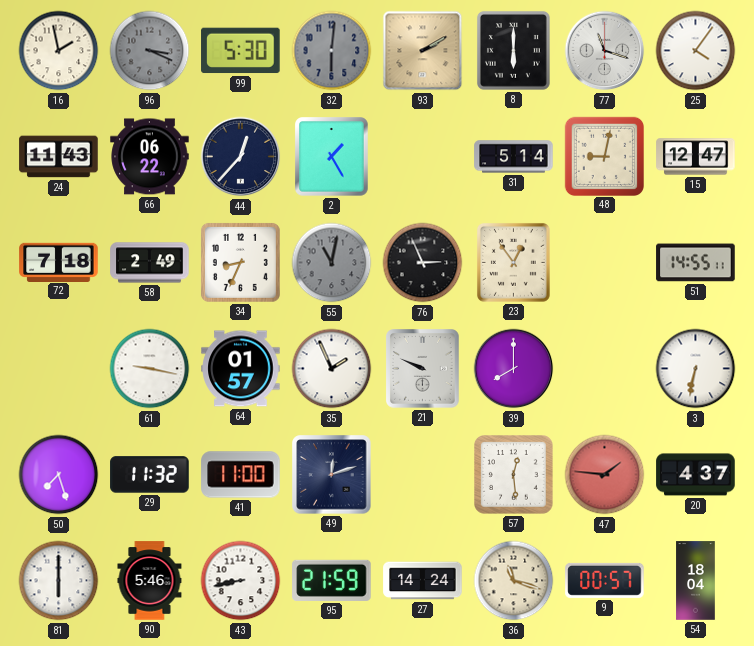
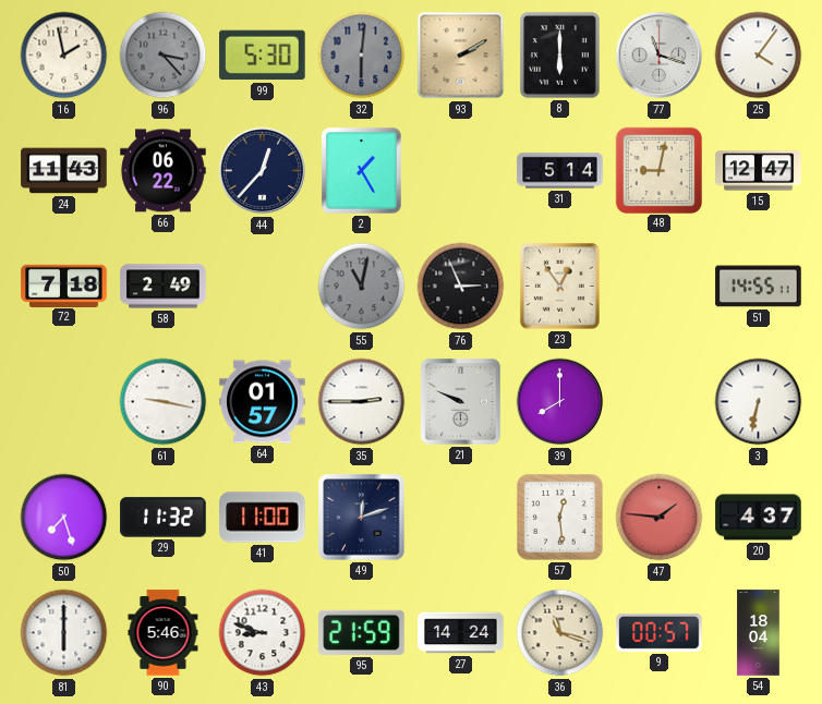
96: 3:19 -> 3:23
34: 8:34 -> none
35: 1:56 -> 2:45
43: 8:43 -> 8:48
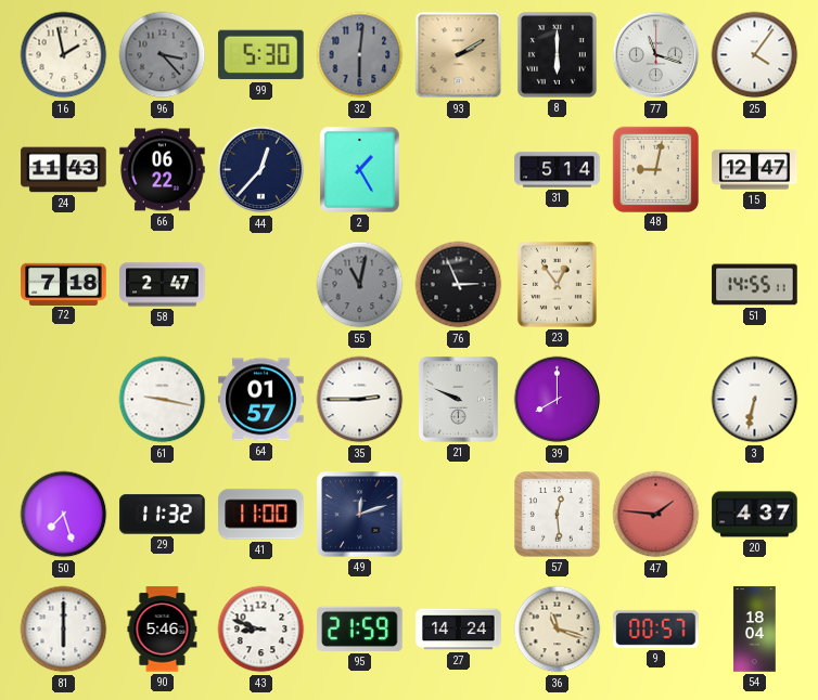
58: 2:49 -> 2:47
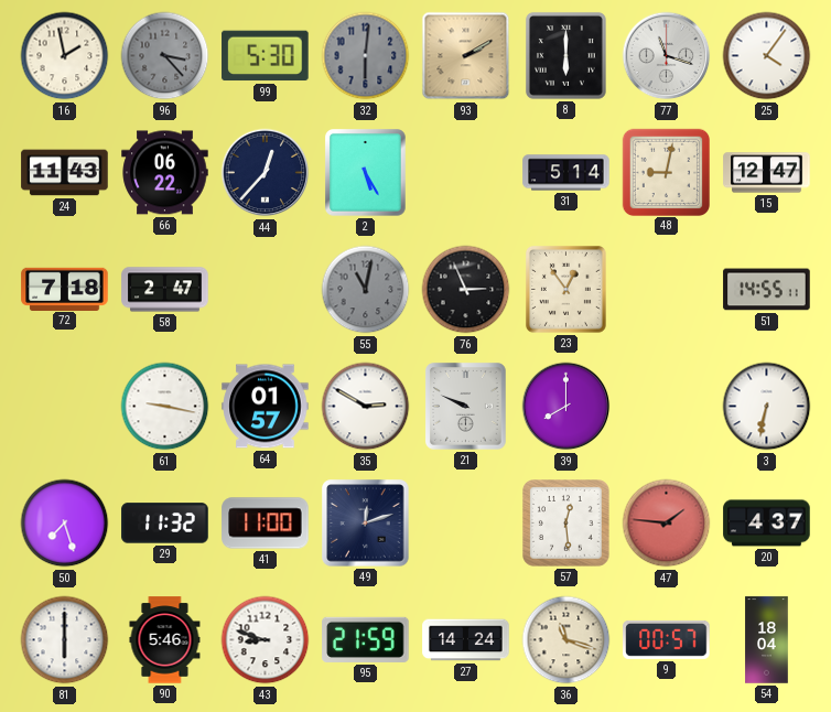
2: 1:25 -> 5:25
35: 2:45 -> 2:50
